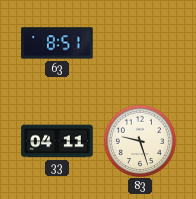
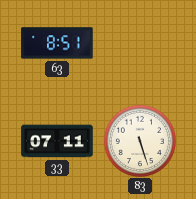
33: 04:11 -> 07:11
83: 9:27 -> 5:27
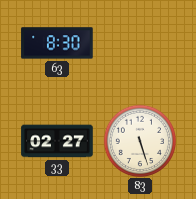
63: 8:51 -> 8:30
33: 07:11 -> 02:27
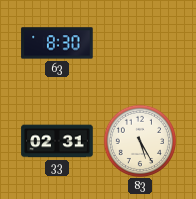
33: 02:27 -> 02:31
83: 5:27 -> 5:25
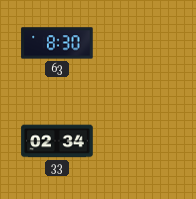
33: 02:31 -> 02:34
83: 5:25 -> none
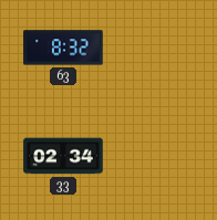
63: 8:30 -> 8:32
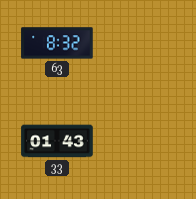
33: 02:34 -> 01:43
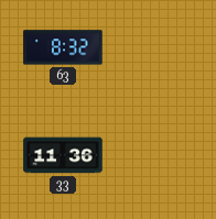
33: 01:43 -> 11:36
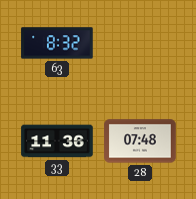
28: none -> 07:48
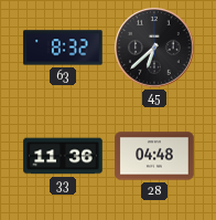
45: none -> 6:38
28: 07:48 -> 04:48
